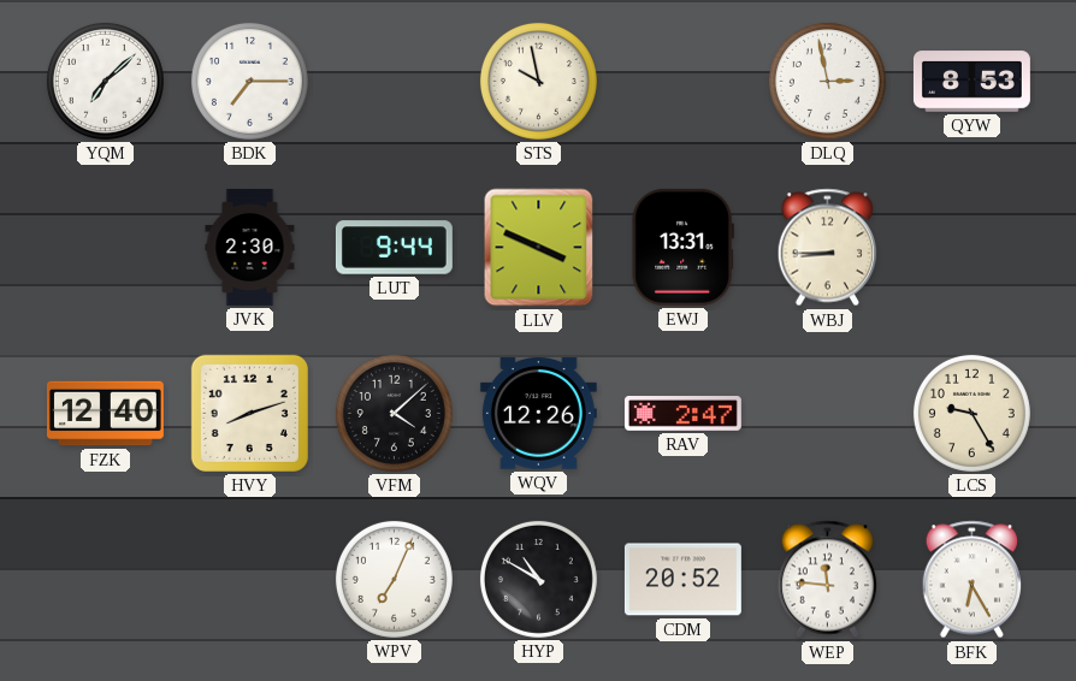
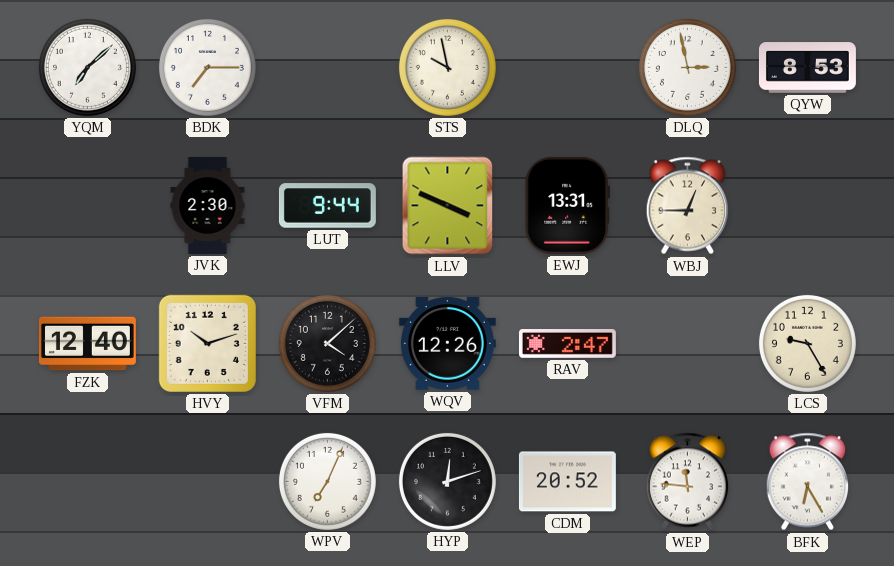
WBJ: 8:45 -> 12:45
HVY: 8:12 -> 10:12
HYP: 10:50 -> 12:12
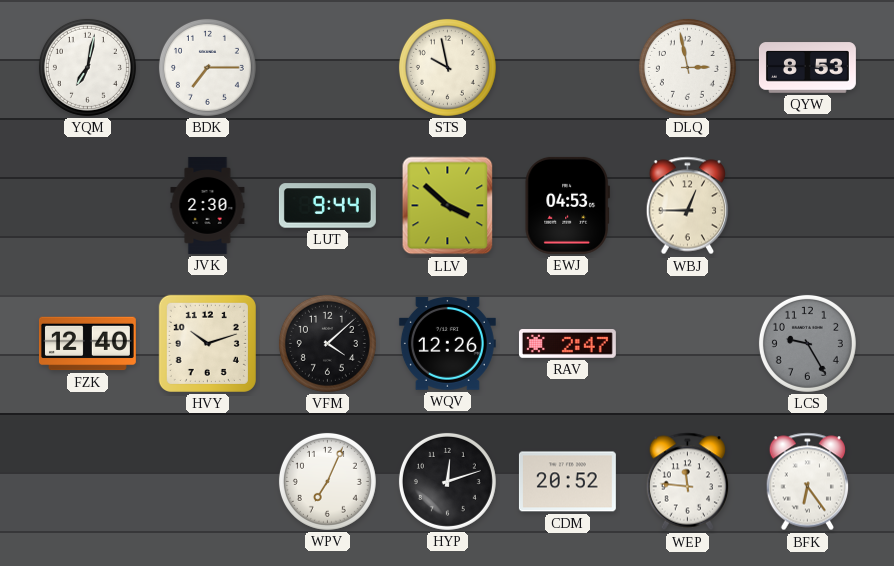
YQM: 7:08 -> 7:02
LLV: 3:49 -> 3:52
EWJ: 13:31 -> 04:53
LCS dial: cream -> grey
BFK: 6:25 -> 6:24
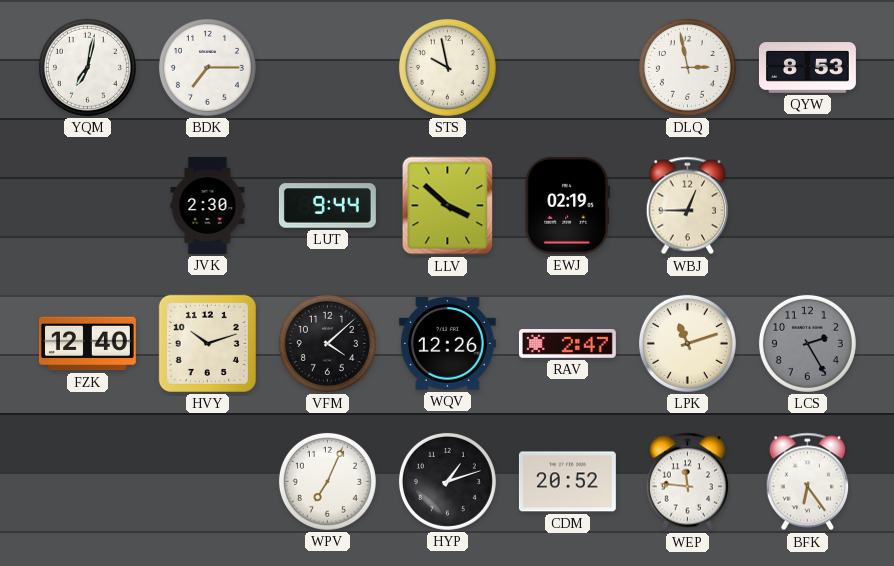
EWJ: 04:53 -> 02:19
LPK: none -> 11:12
LCS: 9:25 -> 2:25
HYP: 12:12 -> 1:12
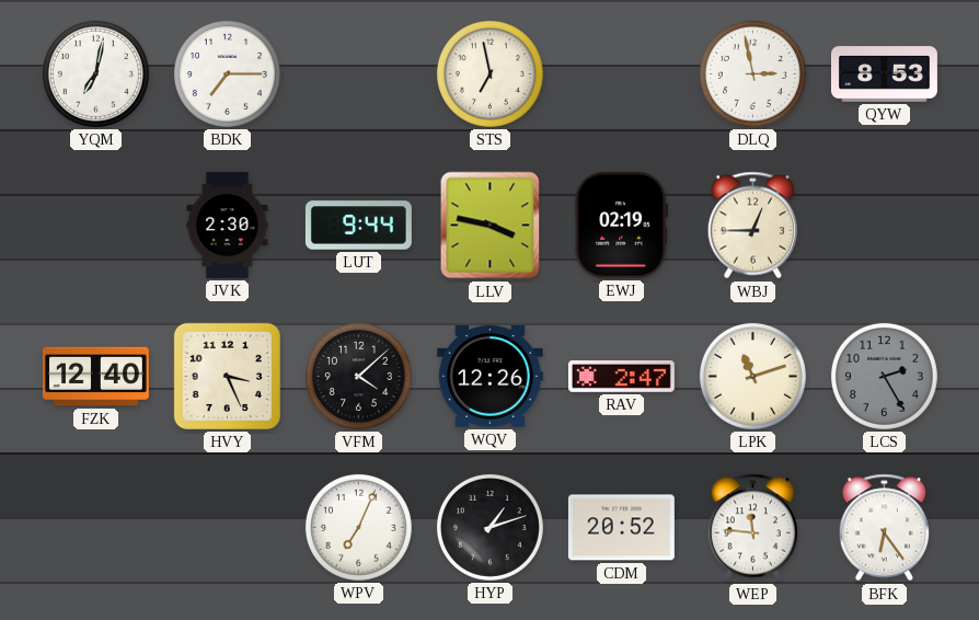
STS: 9:58 -> 6:58
LLV: 3:52 -> 3:47
HVY: 10:12 -> 3:26
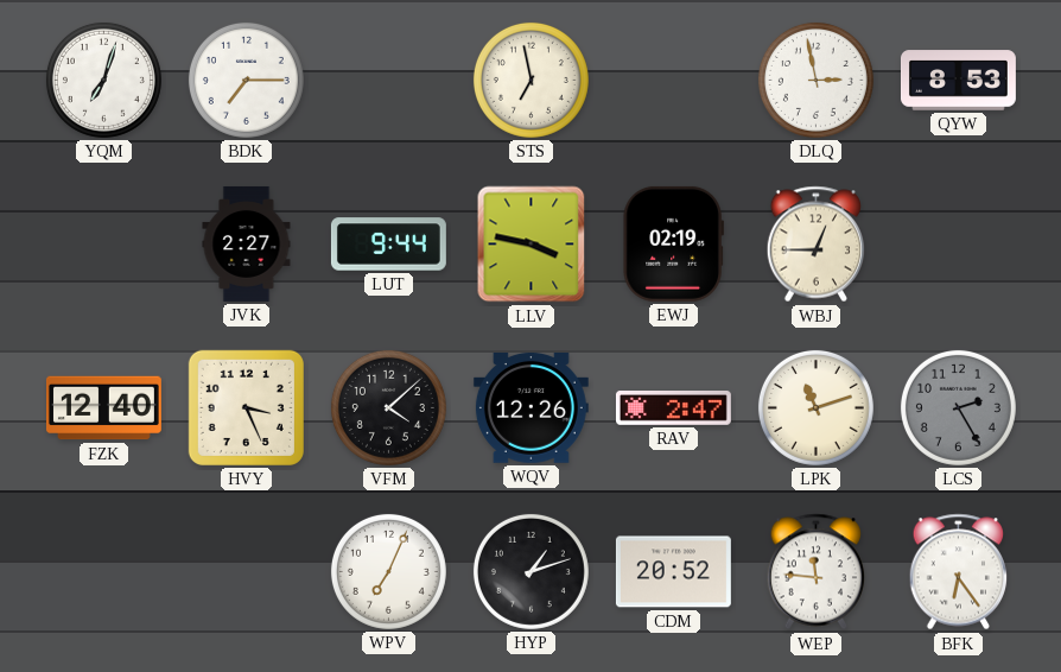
YQM: 7:02 -> 7:03
JVK: 2:30 -> 2:27
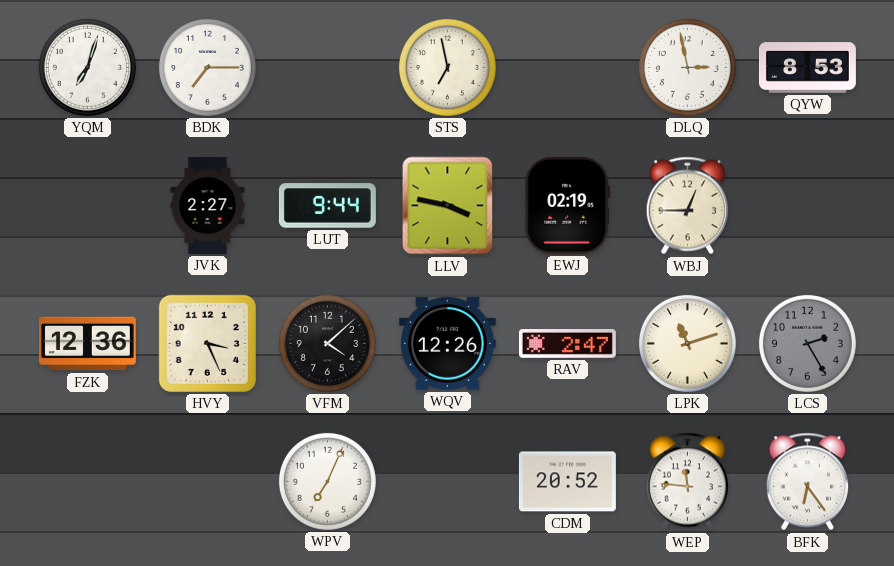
FZK: 12:40 -> 12:36
HYP: 1:12 -> none
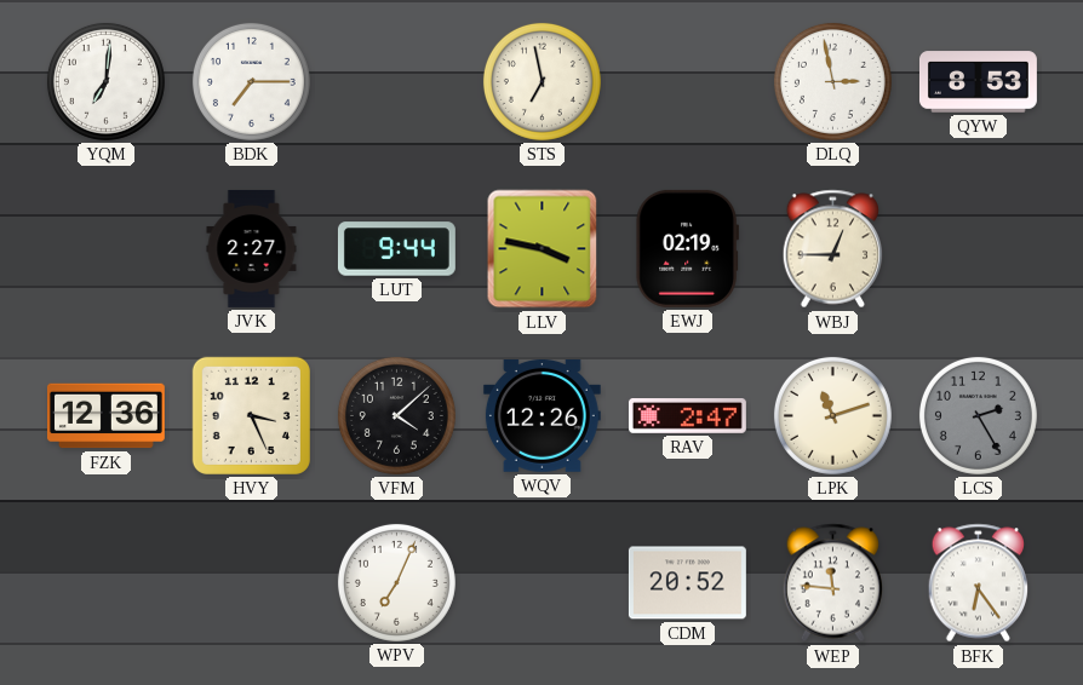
YQM: 7:03 -> 7:01
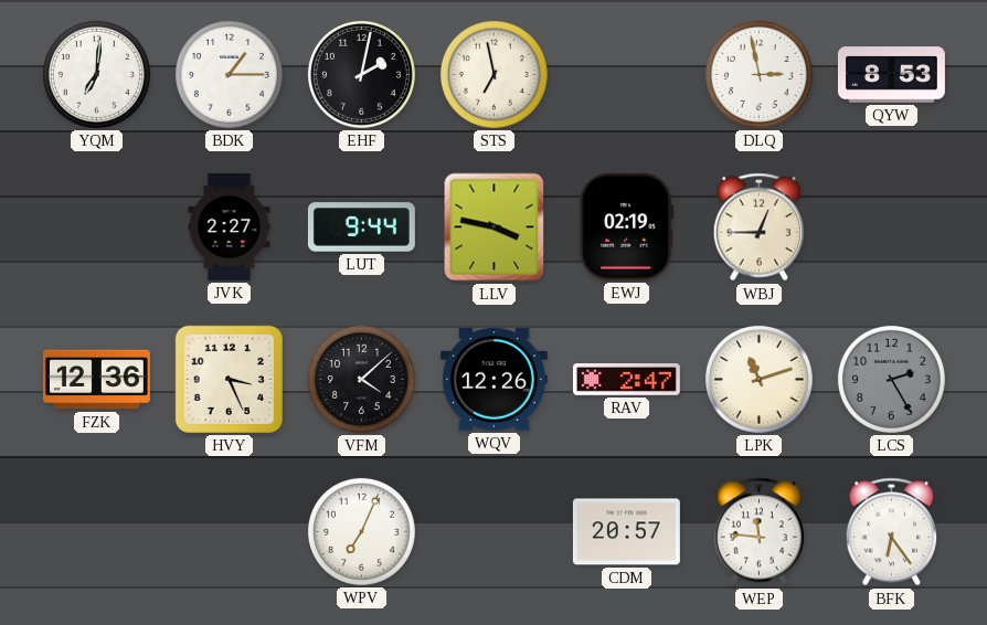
BDK: 7:15 -> 1:15
EHF: none -> 2:02
CDM: 20:52 -> 20:57
